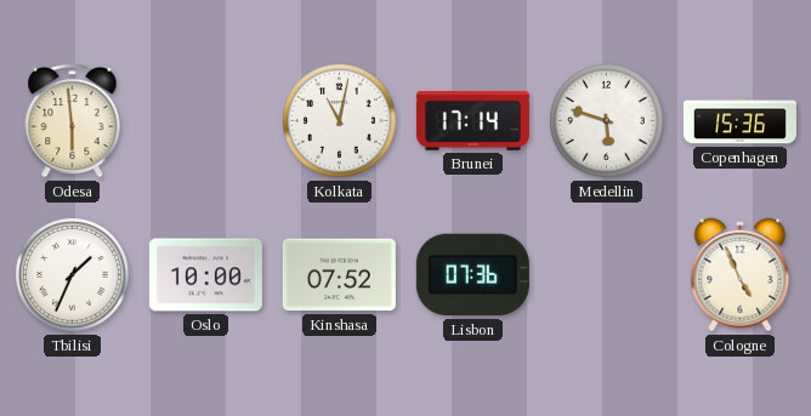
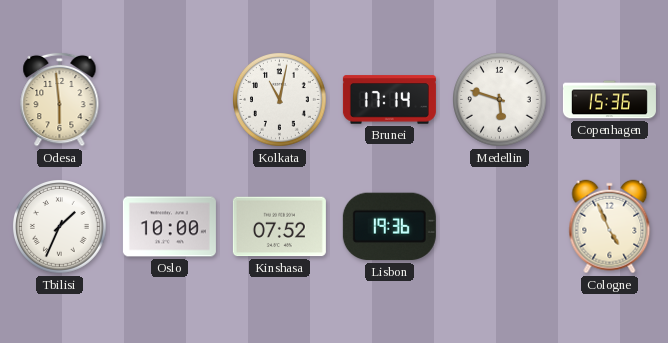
Lisbon: 07:36 -> 19:36
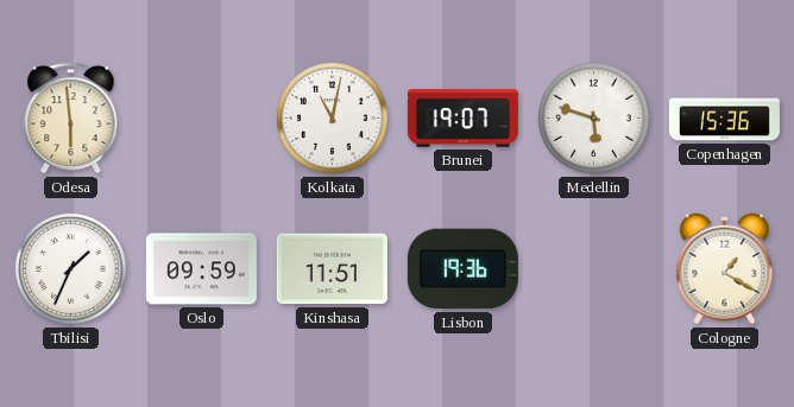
Brunei: 17:14 -> 19:07
Oslo: 10:00 -> 09:59
Kinshasa: 07:52 -> 11:51
Cologne: 4:56 -> 1:20
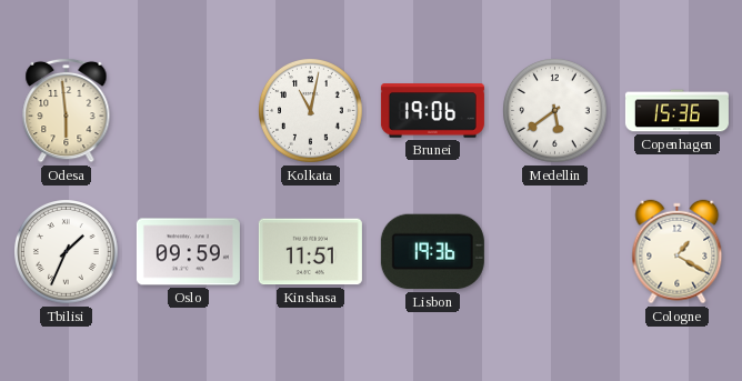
Brunei: 19:07 -> 19:06
Medellin: 5:48 -> 5:39
